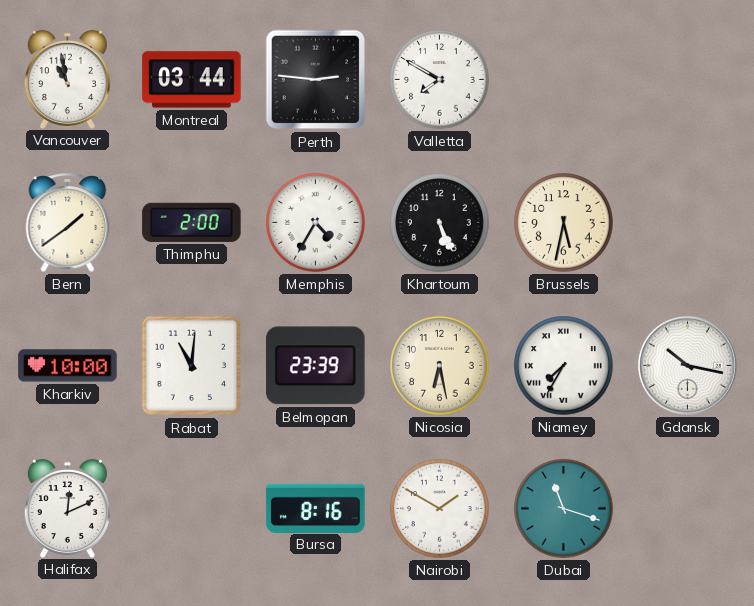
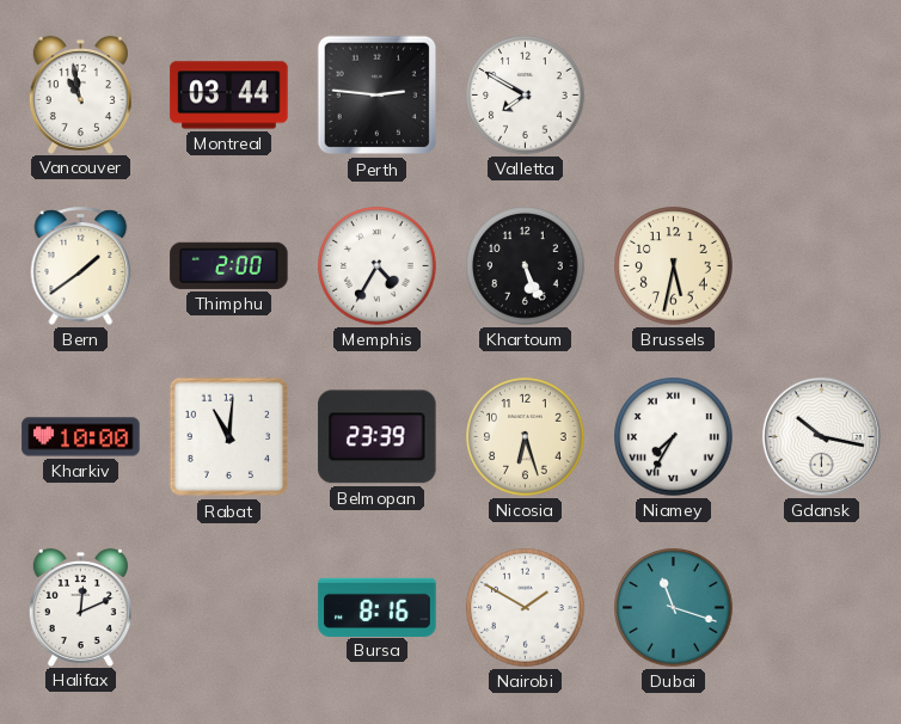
Nicosia: 6:28 -> 6:27
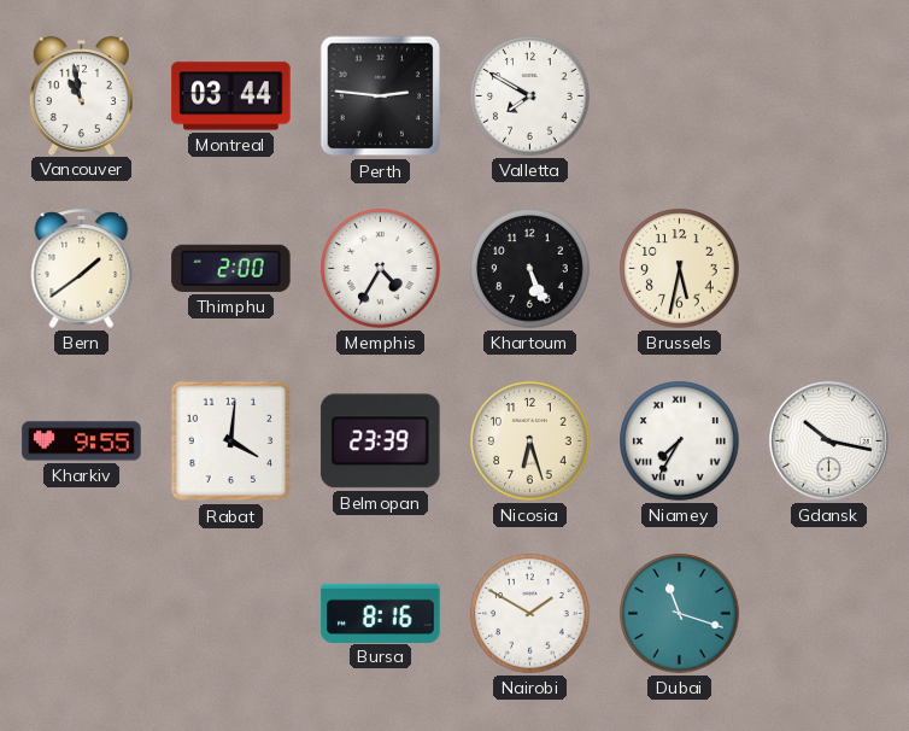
Kharkiv: 10:00 -> 9:55
Rabat: 11:01 -> 4:01
Halifax: 12:11 -> none
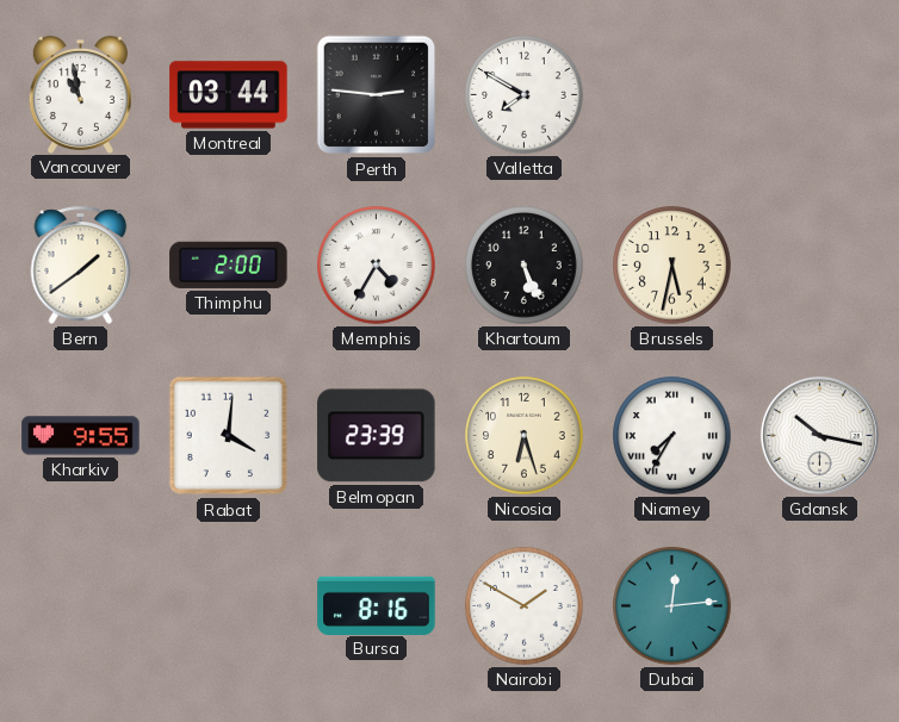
Dubai: 11:18 -> 12:14
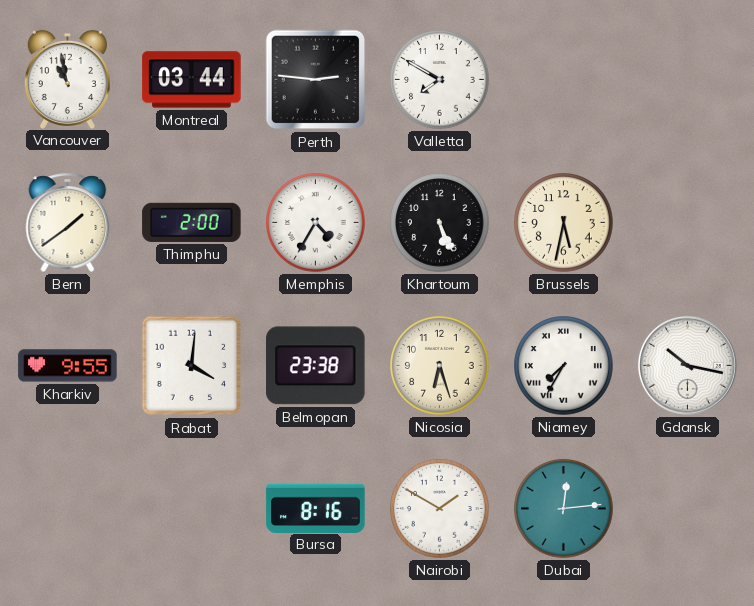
Belmopan: 23:39 -> 23:38
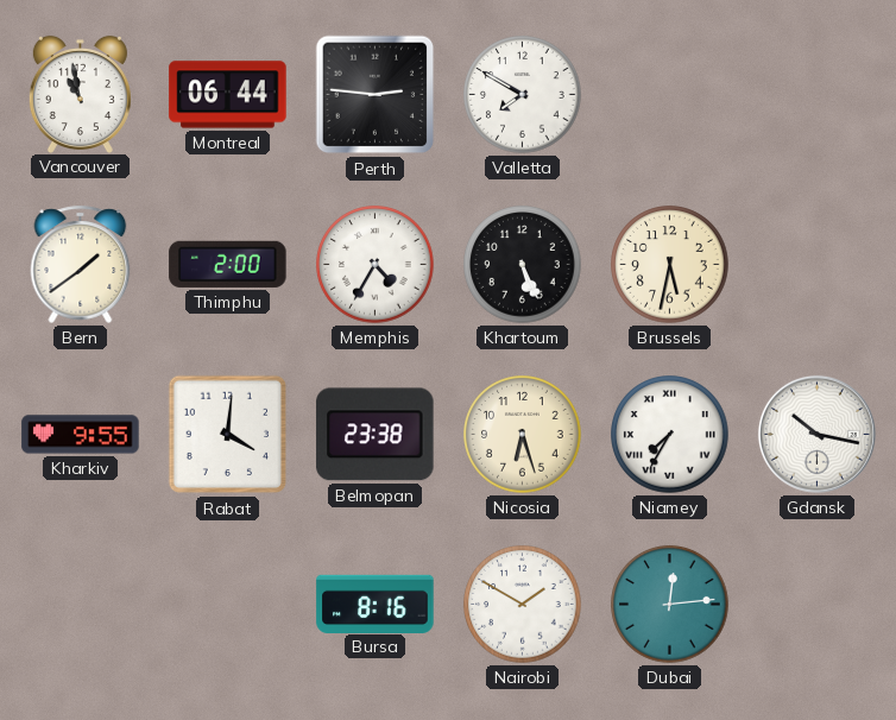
Montreal: 03:44 -> 06:44
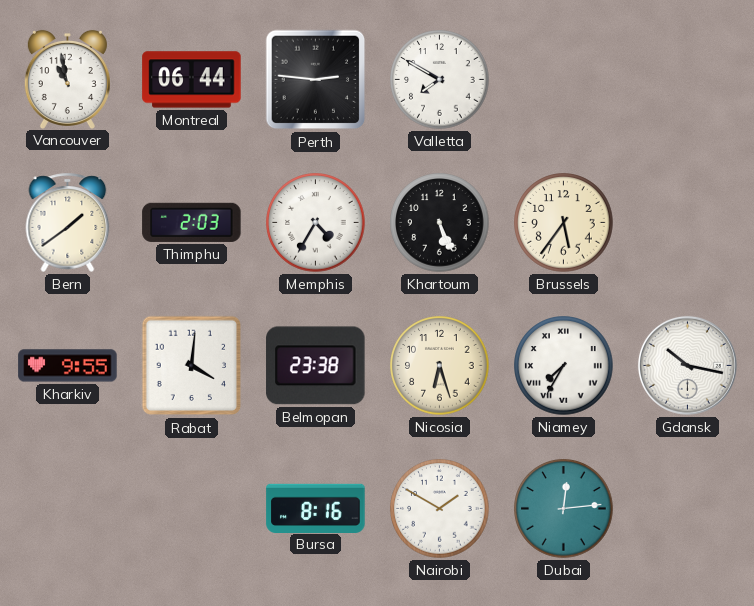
Thimphu: 2:00 -> 2:03
Brussels: 5:32 -> 5:36
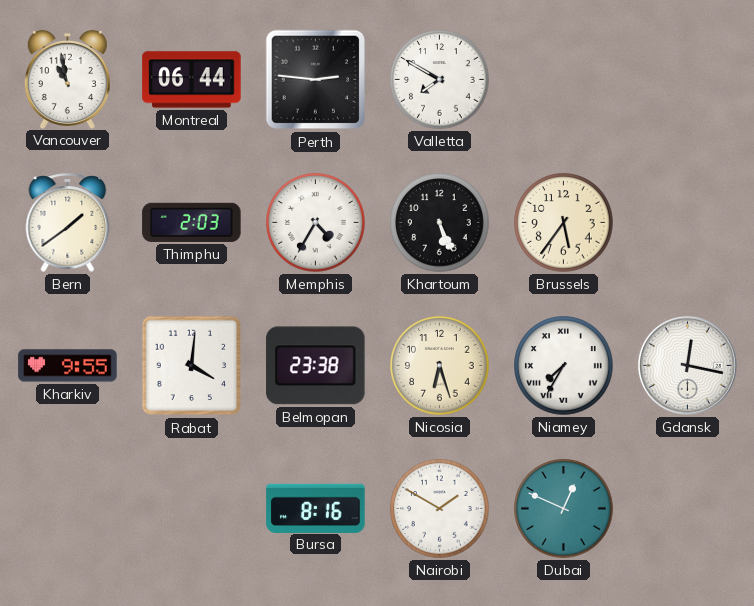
Gdansk: 10:17 -> 12:17
Dubai: 12:14 -> 12:49
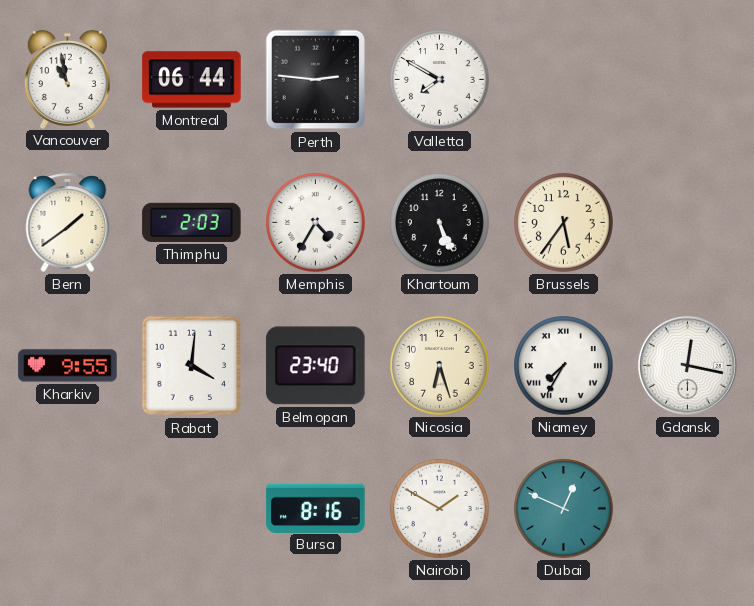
Belmopan: 23:38 -> 23:40
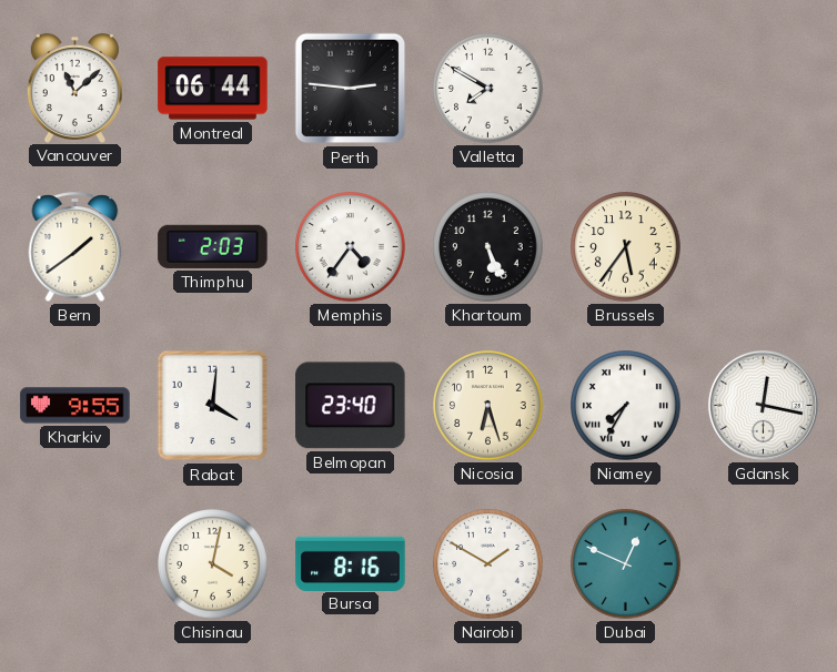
Vancouver: 10:58 -> 11:08
Memphis: 4:35 -> 4:36
Chisinau: none -> 4:02
